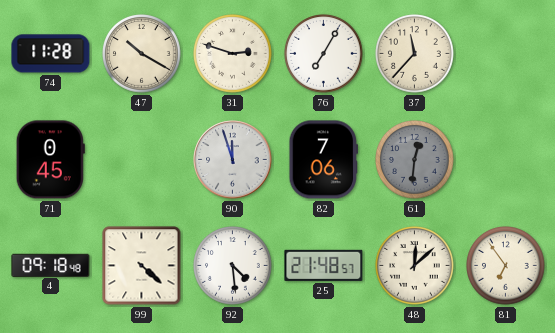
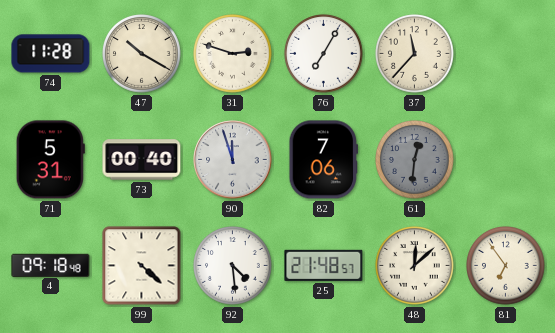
71: 0:45 -> 5:31
73: none -> 00:40
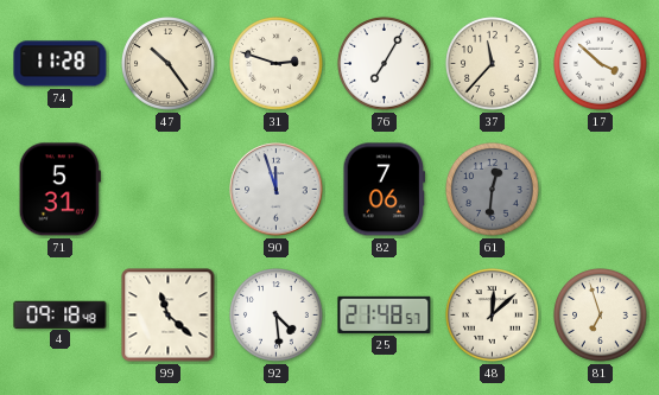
47: 10:20 -> 10:24
17: none -> 3:52
73: 00:40 -> none
99: 4:22 -> 11:22
81: 6:54 -> 6:57
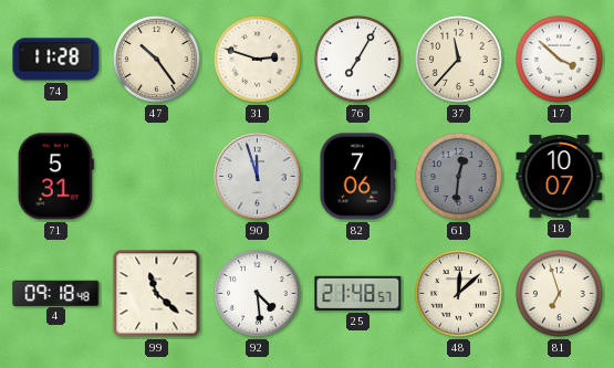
18: none -> 10:07
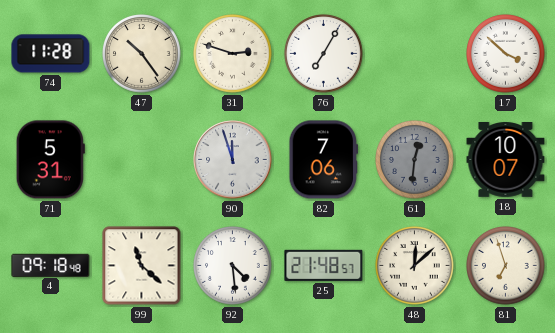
37: 11:37 -> none
